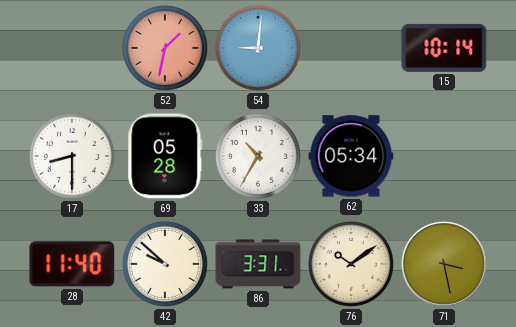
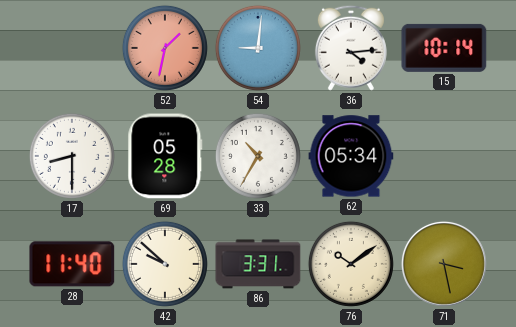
36: none -> 4:14
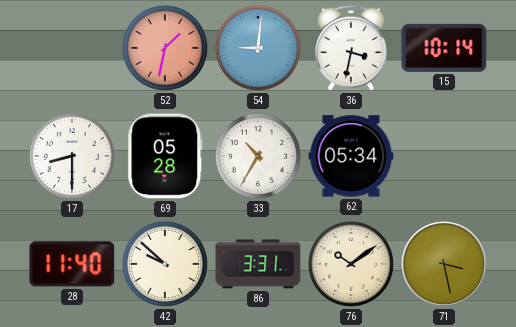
36: 4:14 -> 3:32
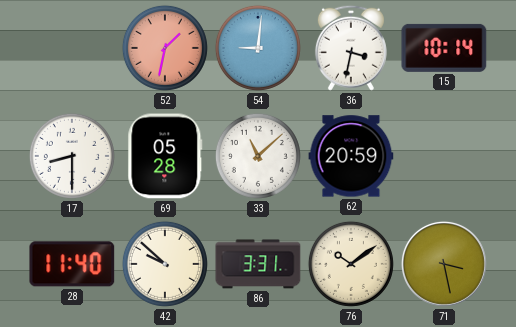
33: 10:35 -> 11:08
62: 05:34 -> 20:59
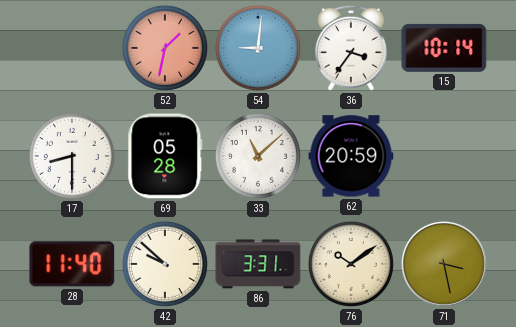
36: 3:32 -> 3:36
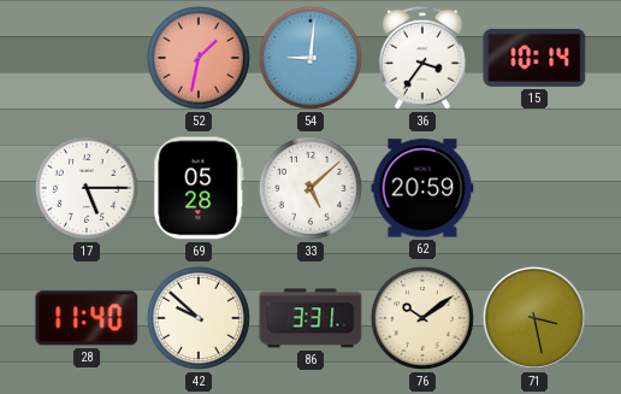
17: 8:30 -> 5:15
33: 11:08 -> 5:08
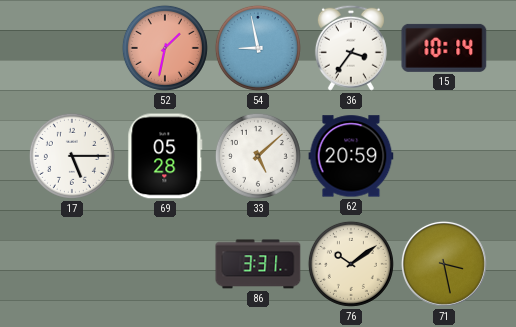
54: 9:01 -> 8:58
28: 11:40 -> none
42: 9:52 -> none
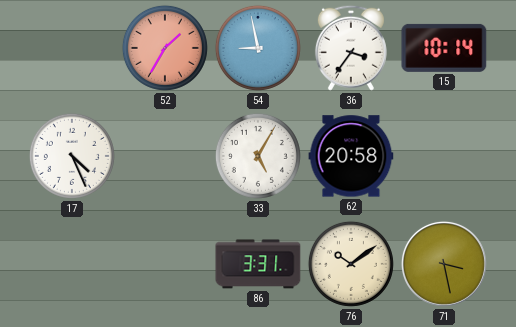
52: 1:32 -> 1:35
17: 5:15 -> 4:26
69: 05:28 -> none
33: 5:08 -> 5:05
62: 20:59 -> 20:58
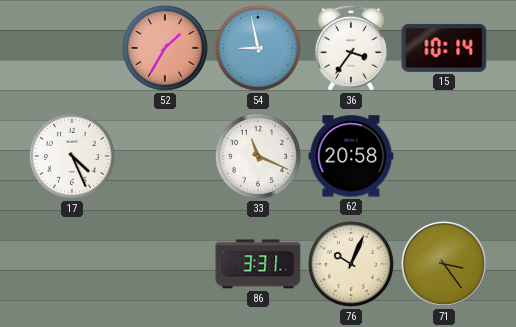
33: 5:05 -> 11:19
76: 10:09 -> 10:04
71: 3:28 -> 3:24
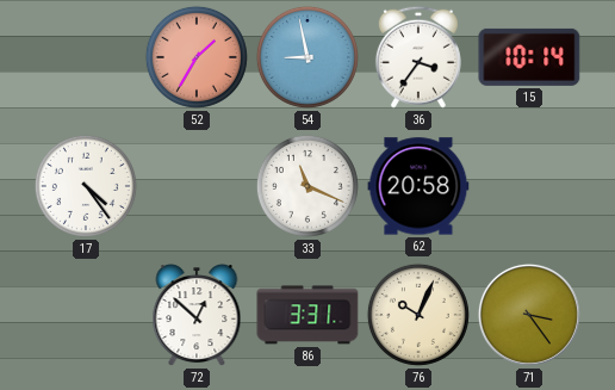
17: 4:26 -> 4:24
72: none -> 12:52
